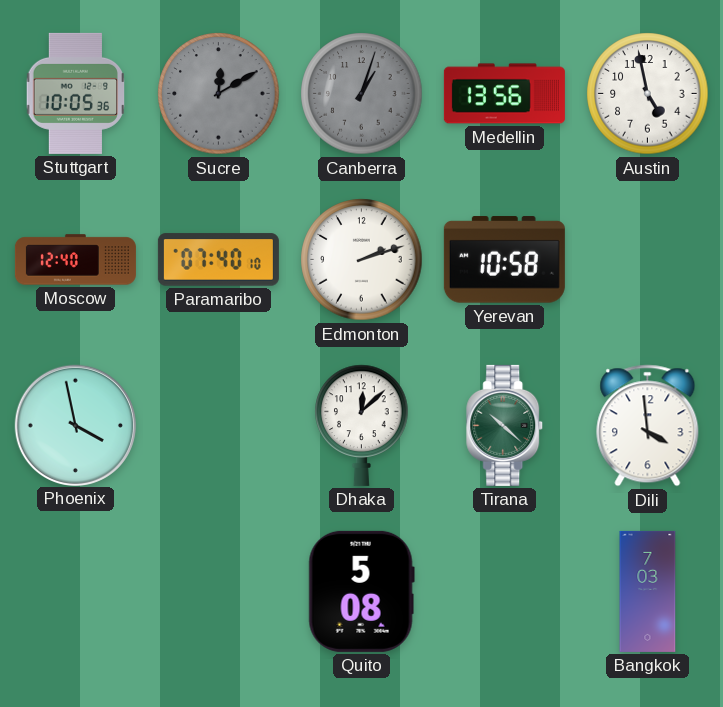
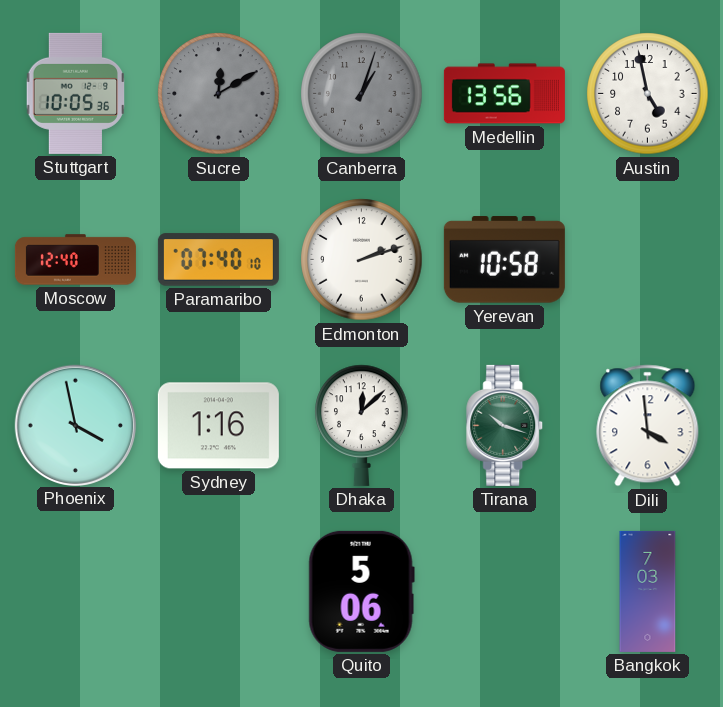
Sydney: none -> 1:16
Tirana: 10:22 -> 10:18
Quito: 5:08 -> 5:06
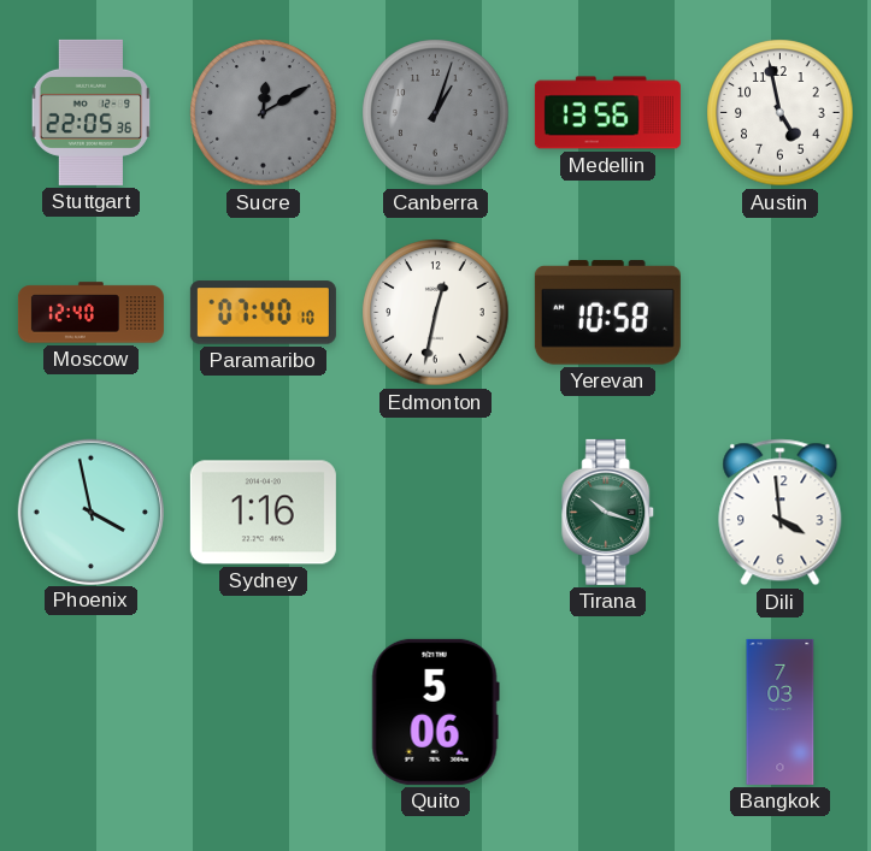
Stuttgart: 10:05 -> 22:05
Edmonton: 2:12 -> 12:32
Dhaka: 12:08 -> none
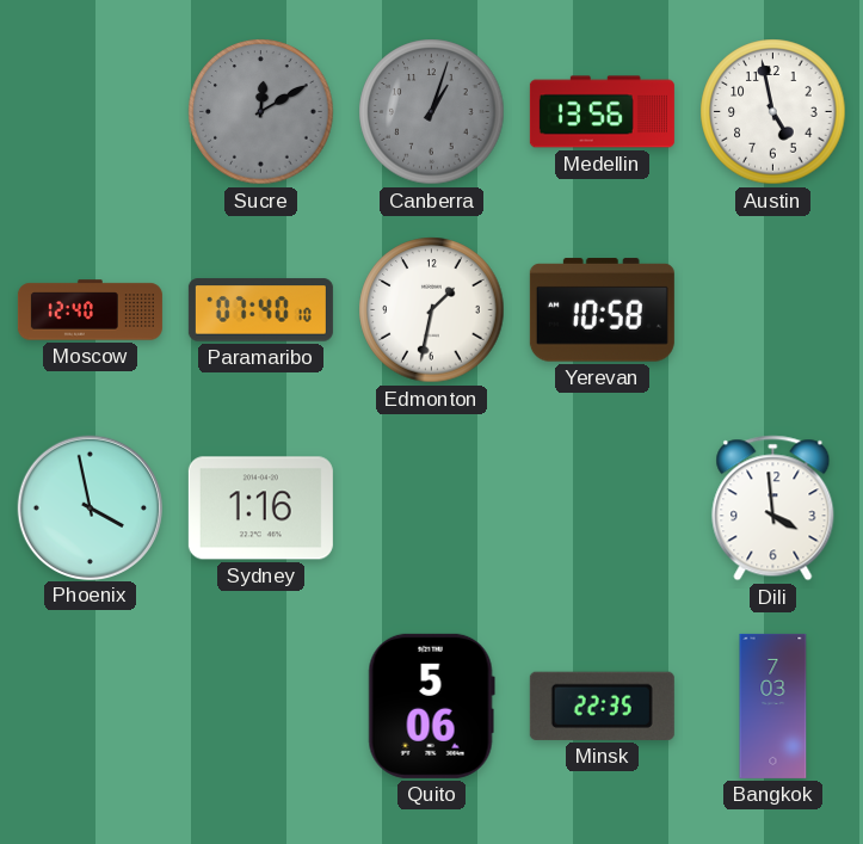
Stuttgart: 22:05 -> none
Edmonton: 12:32 -> 1:32
Tirana: 10:18 -> none
Minsk: none -> 22:35
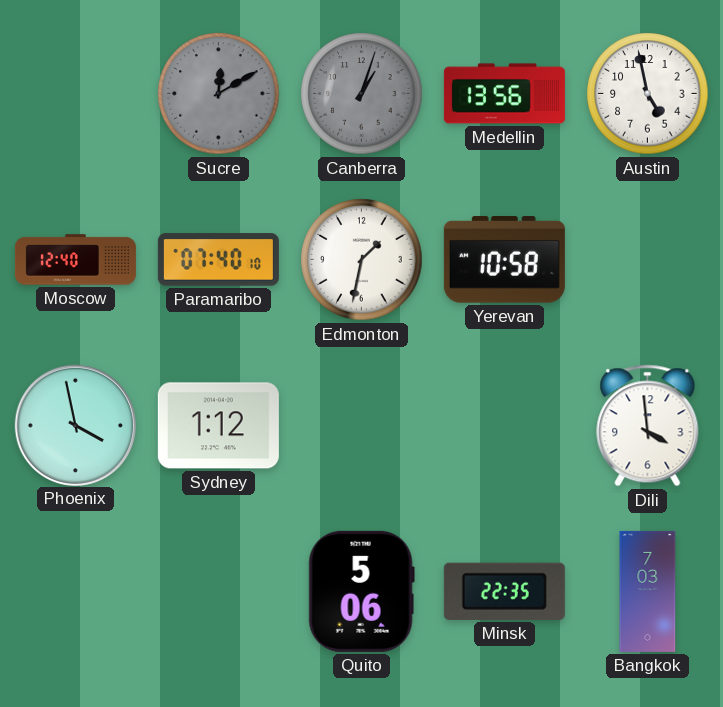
Sydney: 1:16 -> 1:12
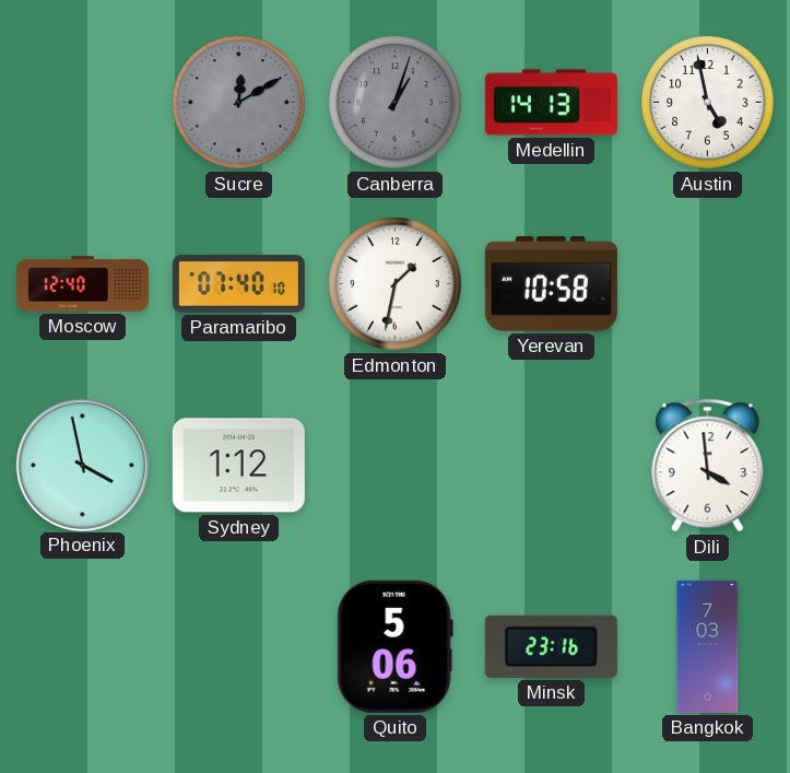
Medellin: 13:56 -> 14:13
Minsk: 22:35 -> 23:16
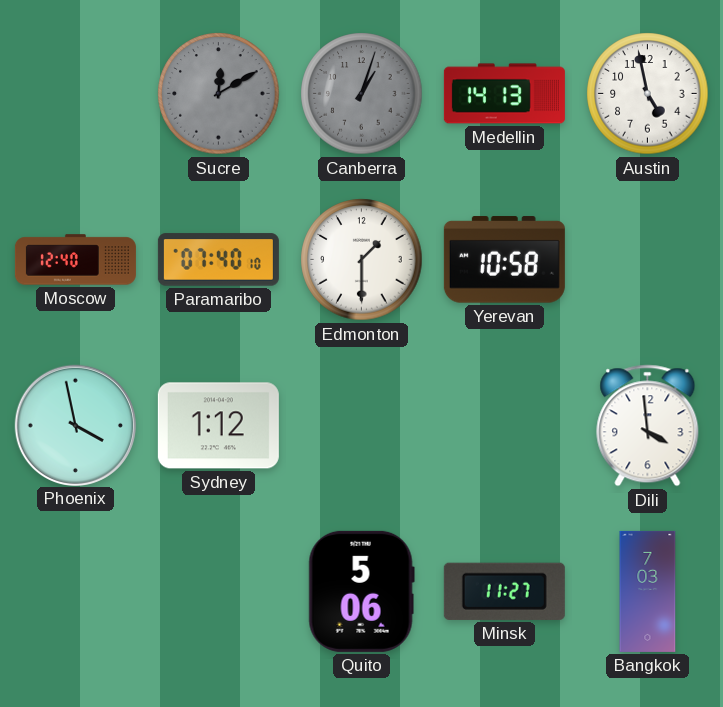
Edmonton: 1:32 -> 1:30
Minsk: 23:16 -> 11:27
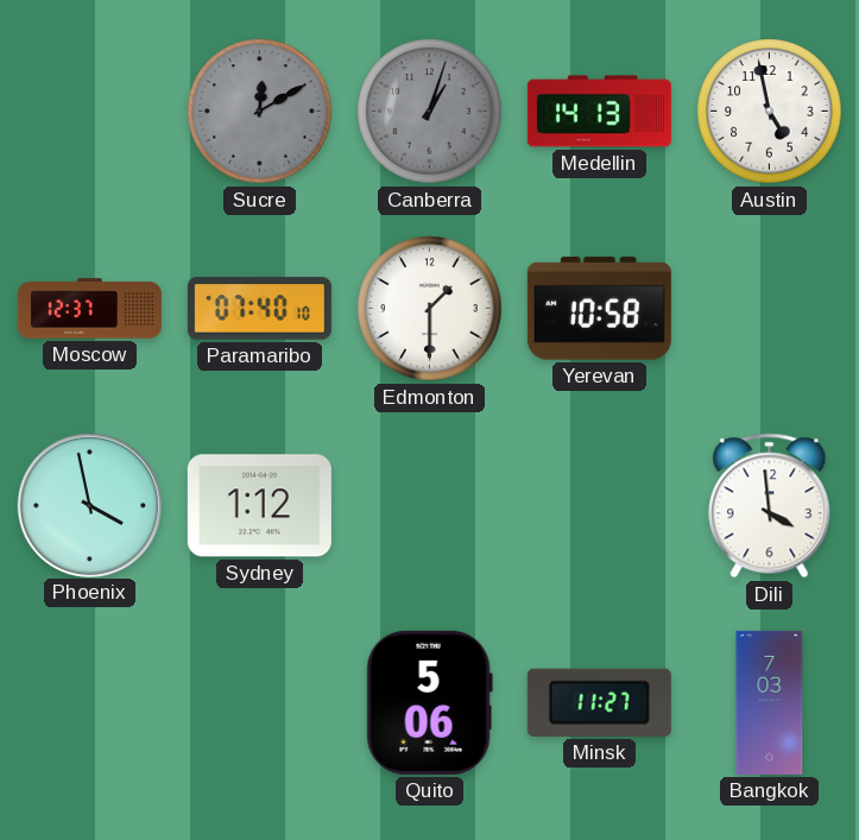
Moscow: 12:40 -> 12:37
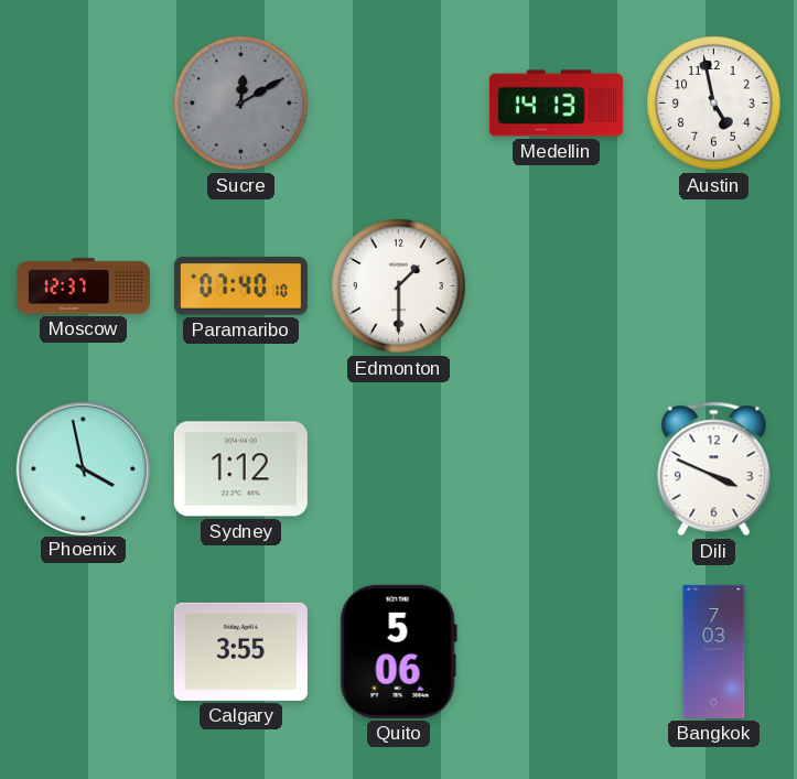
Canberra: 1:03 -> none
Yerevan: 10:58 -> none
Dili: 3:59 -> 3:49
Calgary: none -> 3:55
Minsk: 11:27 -> none
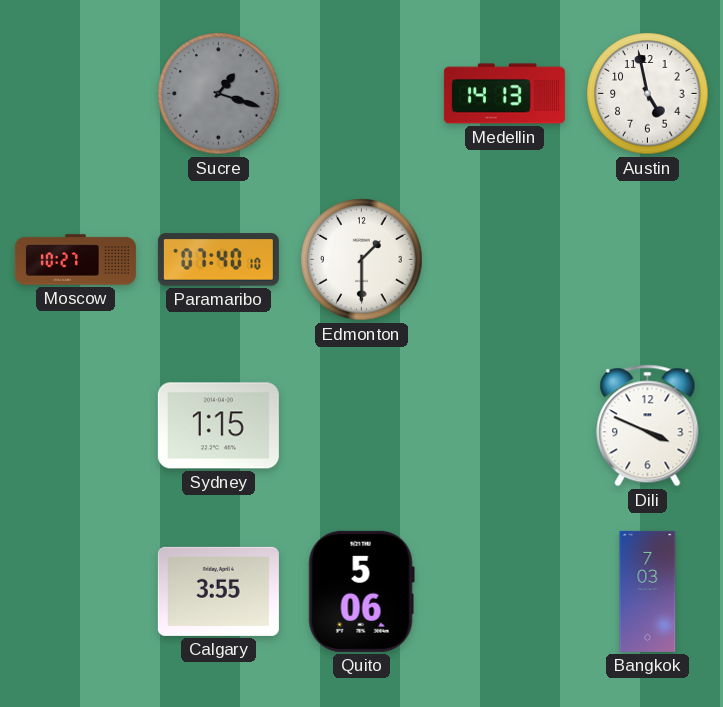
Sucre: 12:10 -> 1:18
Moscow: 12:37 -> 10:27
Phoenix: 3:58 -> none
Sydney: 1:12 -> 1:15
